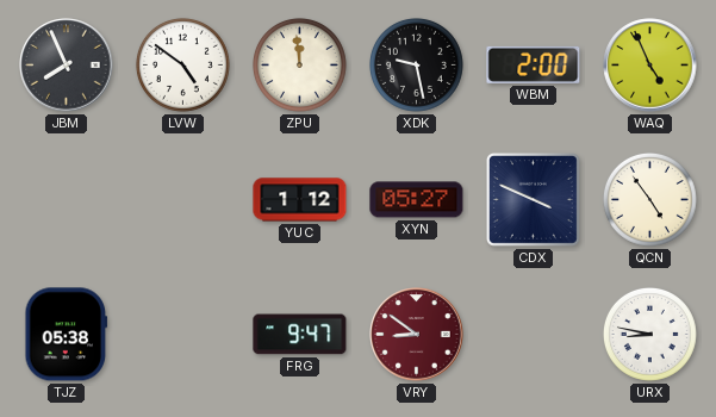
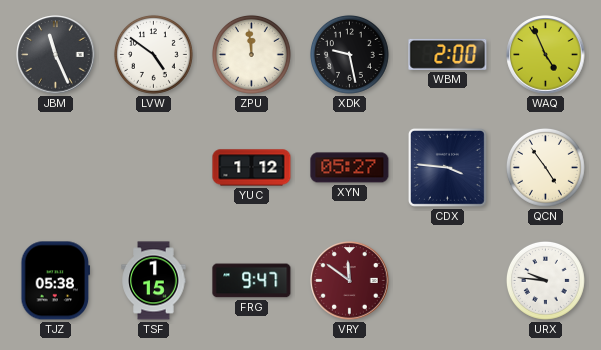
JBM: 7:56 -> 11:26
CDX: 3:49 -> 3:46
TSF: none -> 1:15
VRY: 8:51 -> 11:51
URX: 8:47 -> 9:46
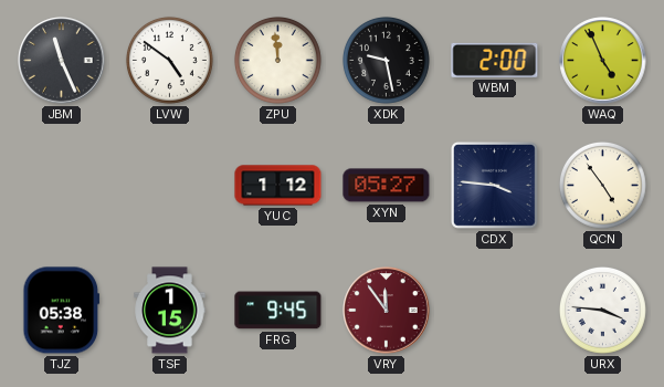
FRG: 9:47 -> 9:45
VRY: 11:51 -> 11:54
URX: 9:46 -> 3:46
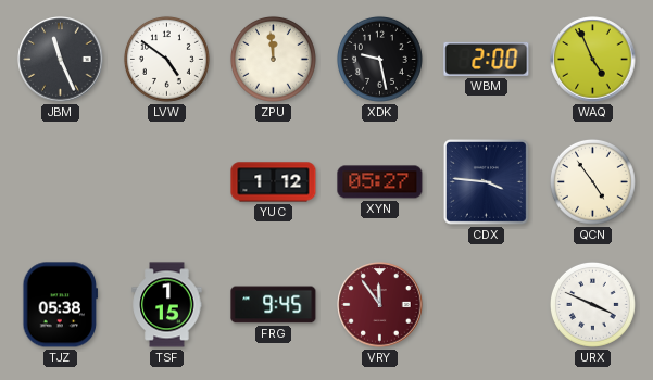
URX: 3:46 -> 3:49
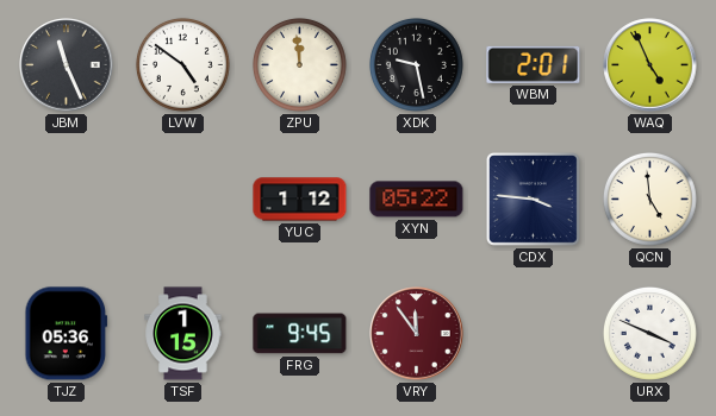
WBM: 2:00 -> 2:01
XYN: 05:27 -> 05:22
QCN: 4:54 -> 4:59
TJZ: 05:38 -> 05:36
